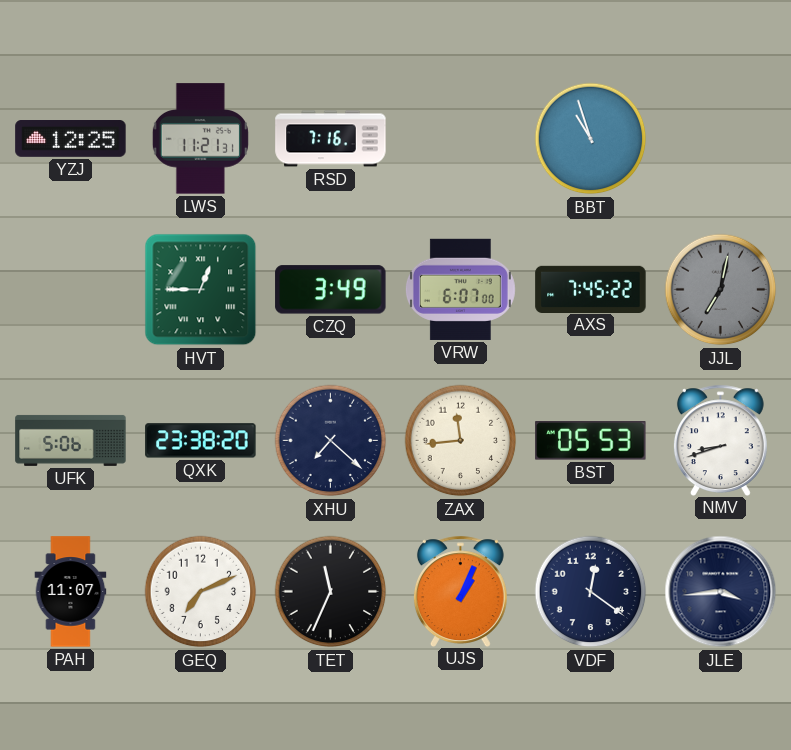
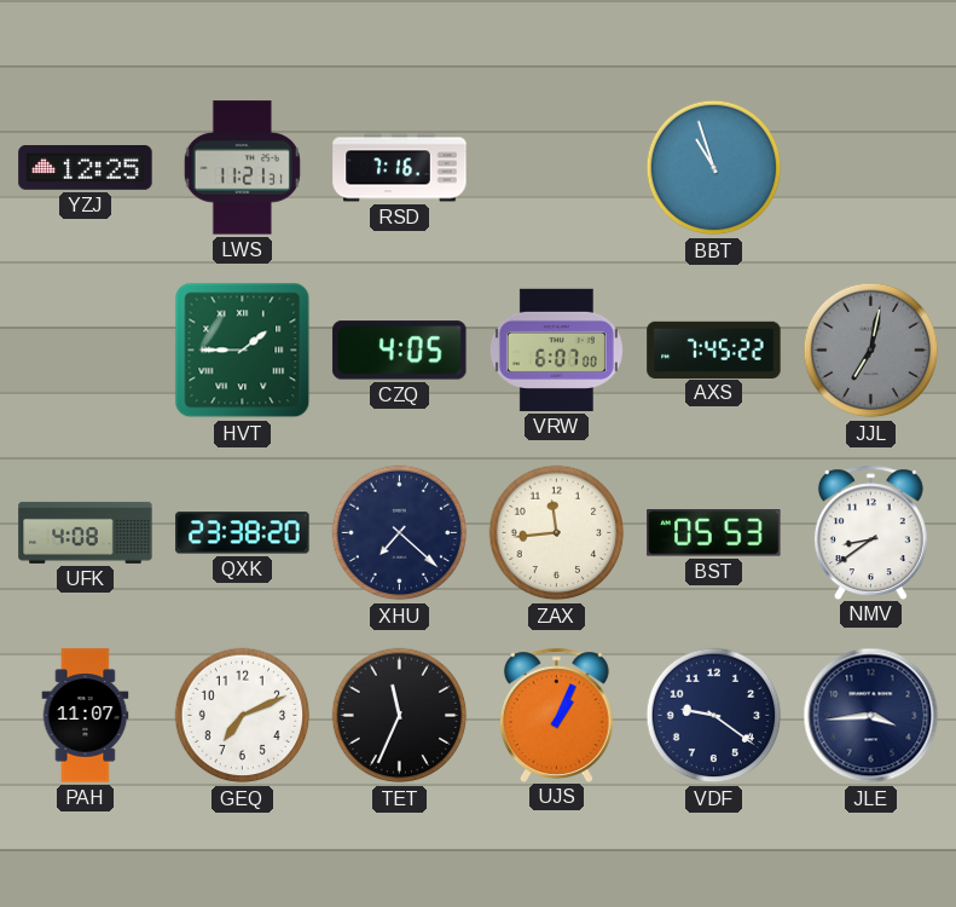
HVT: 12:45 -> 1:45
CZQ: 3:49 -> 4:05
UFK: 5:06 -> 4:08
NMV: 8:42 -> 8:39
VDF: 12:21 -> 9:21
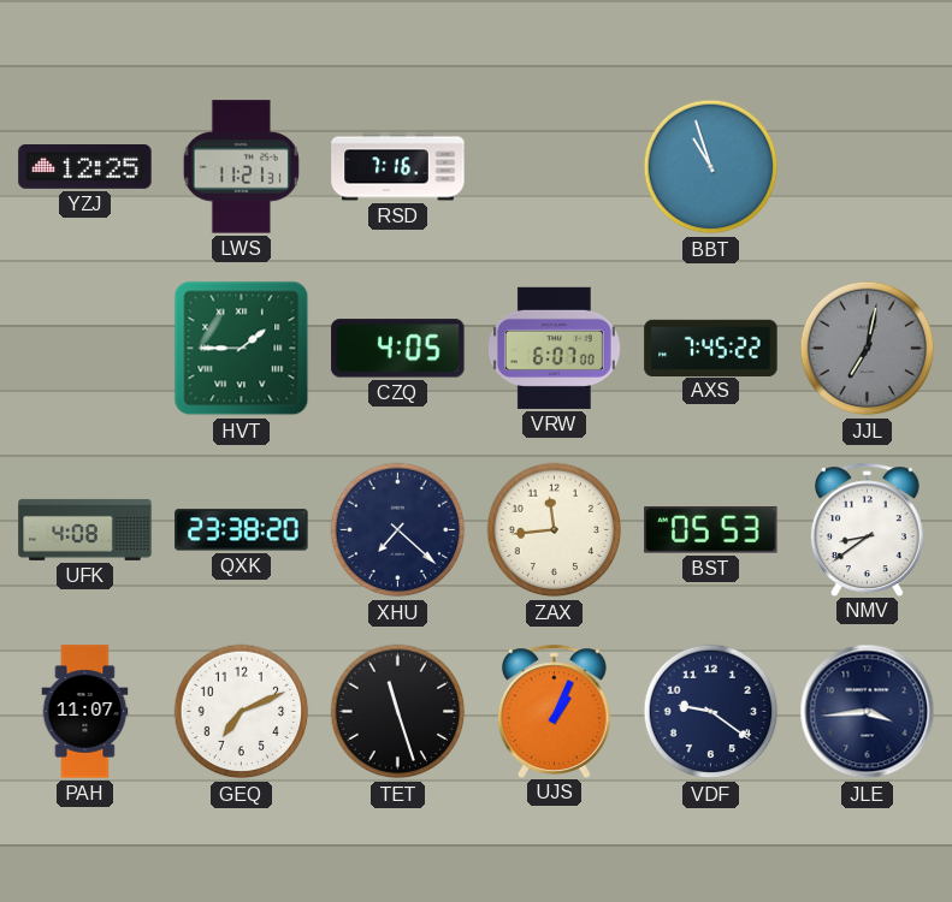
TET: 11:34 -> 11:27
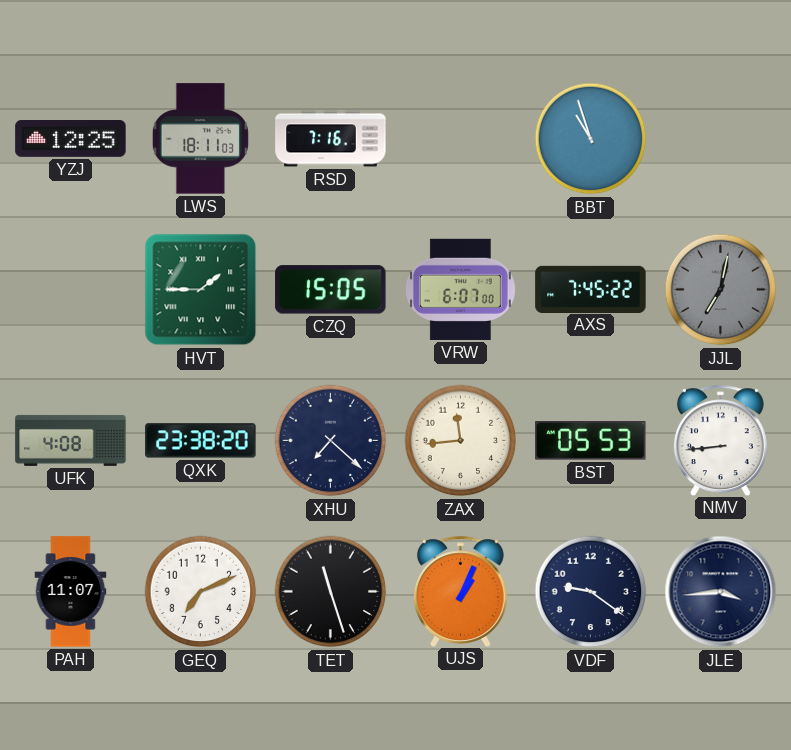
LWS: 11:21 -> 18:11
CZQ: 4:05 -> 15:05
NMV: 8:39 -> 8:44
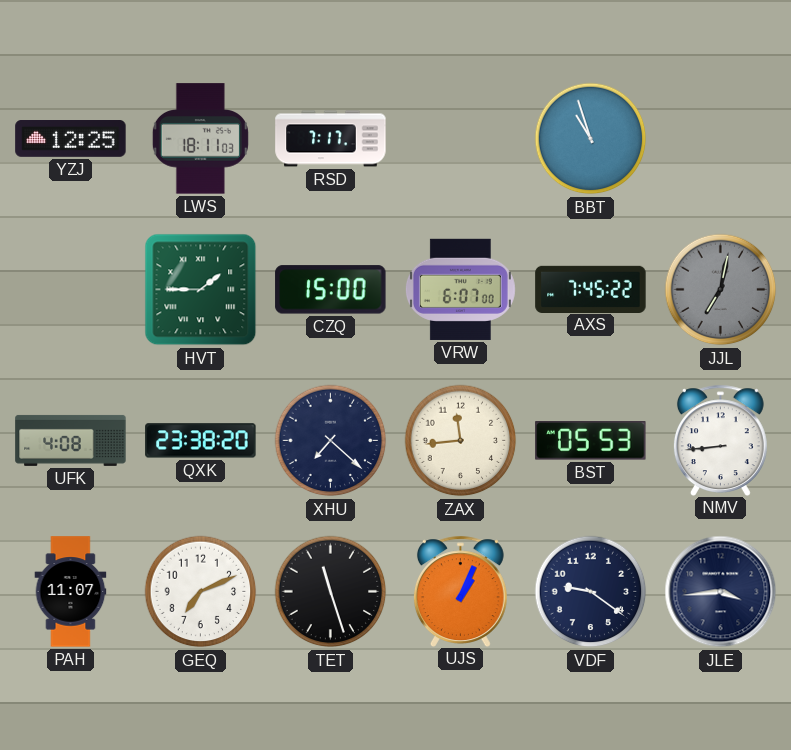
RSD: 7:16 -> 7:17
CZQ: 15:05 -> 15:00
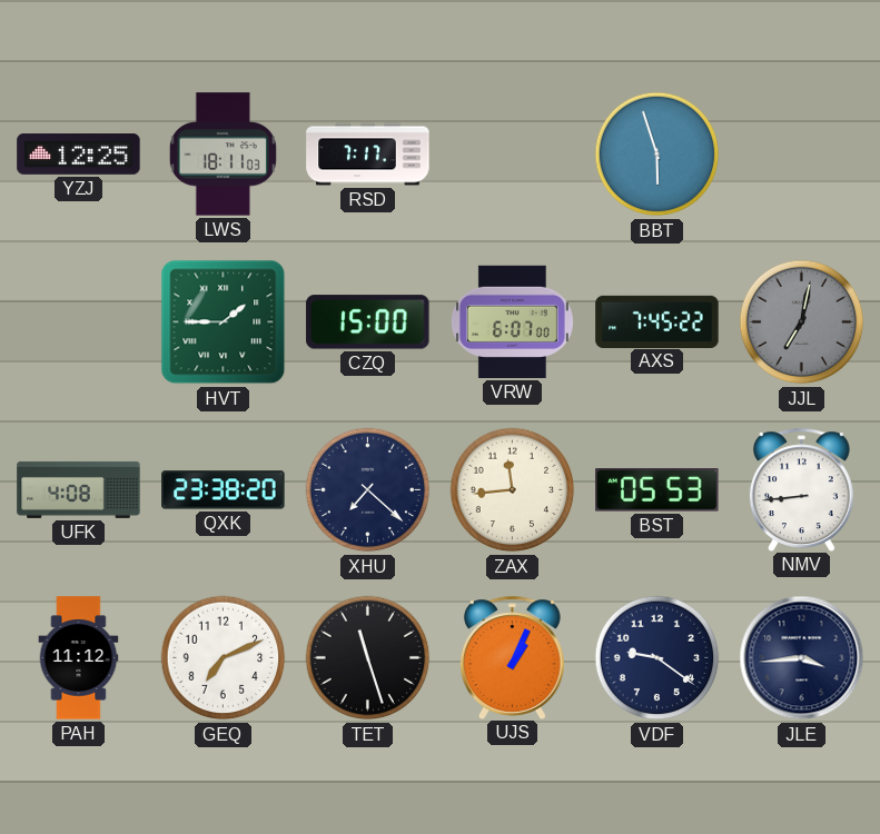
BBT: 10:57 -> 5:57
PAH: 11:07 -> 11:12
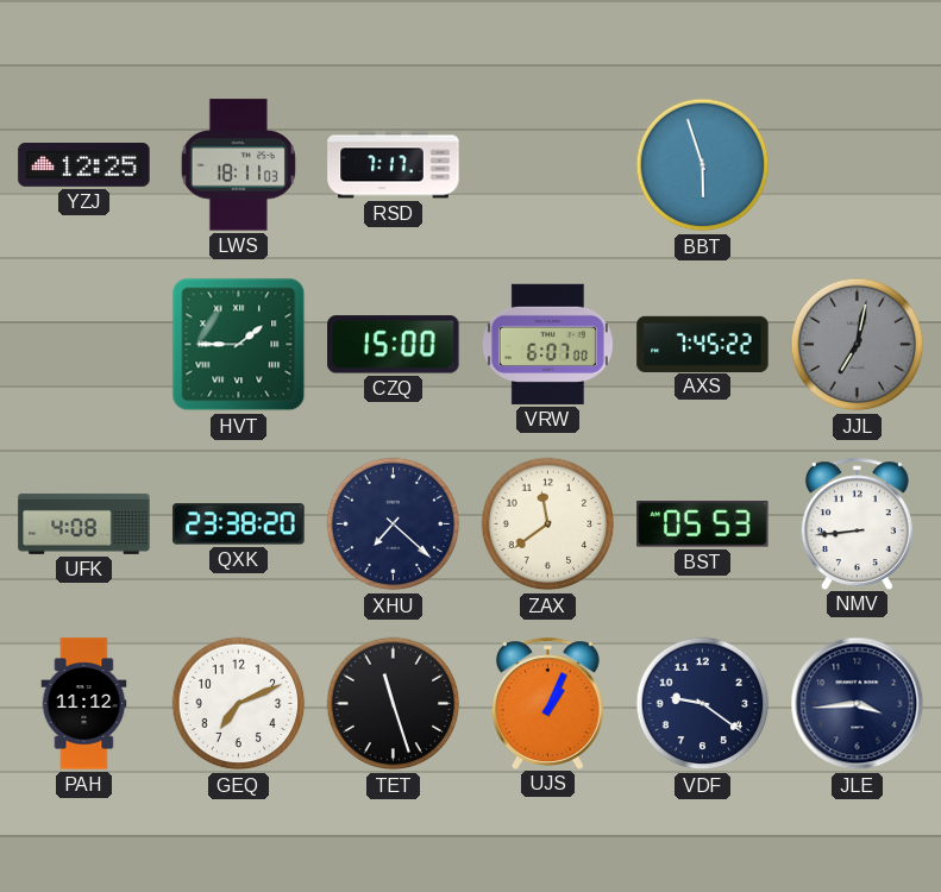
ZAX: 11:44 -> 11:39
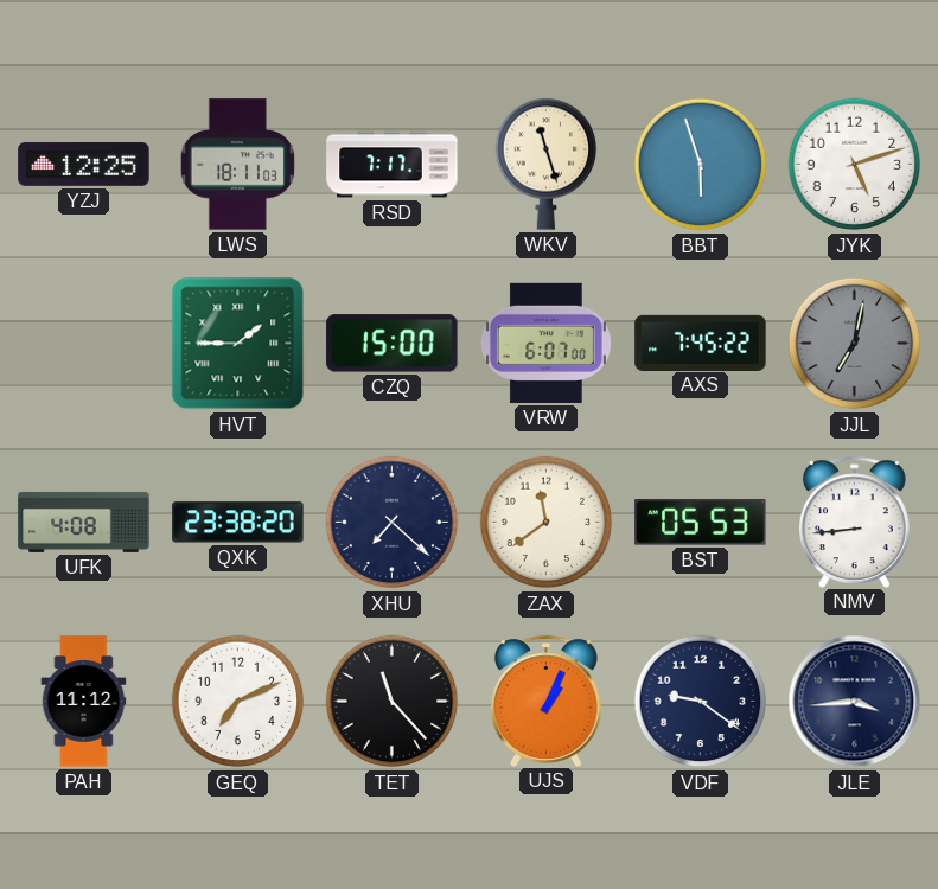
WKV: none -> 11:27
JYK: none -> 5:12
TET: 11:27 -> 11:23
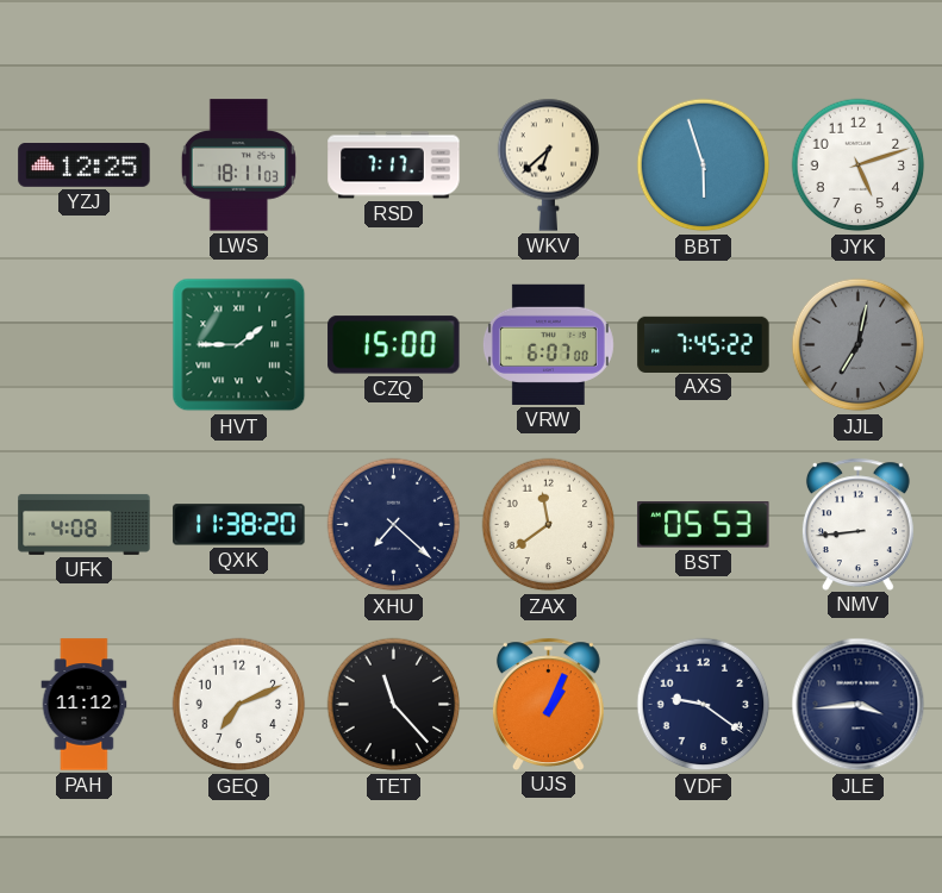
WKV: 11:27 -> 6:38
QXK: 23:38 -> 11:38
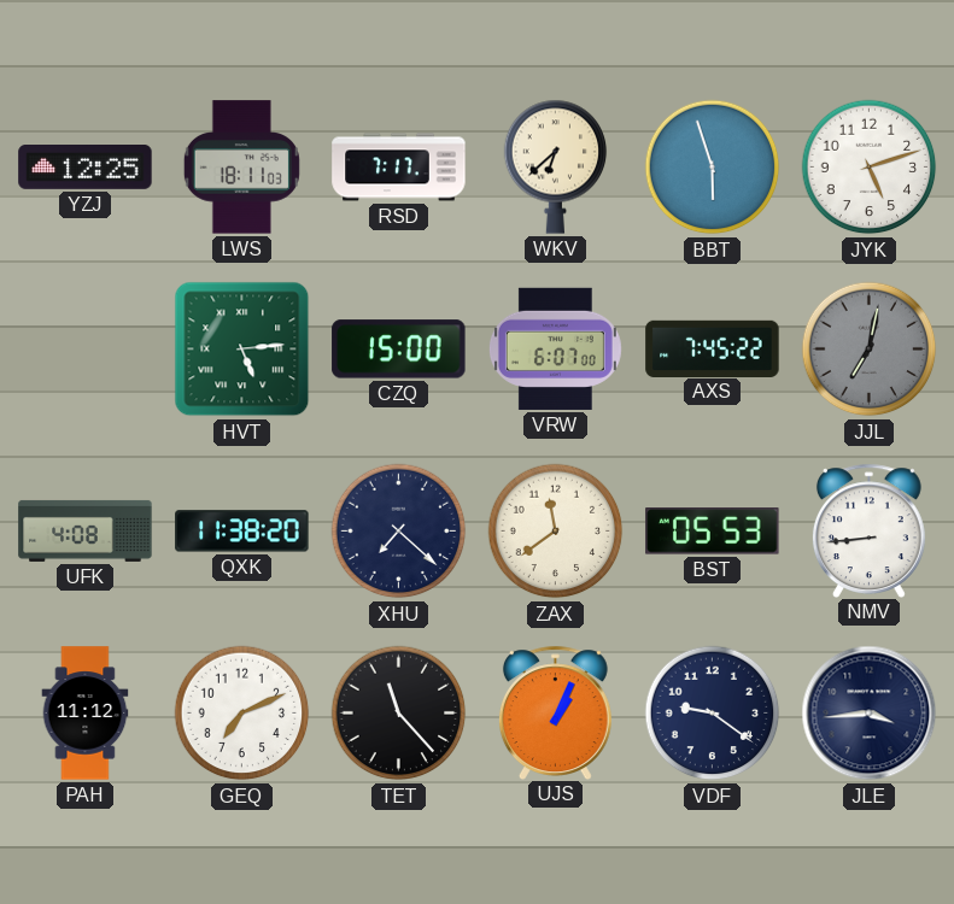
HVT: 1:45 -> 5:14
